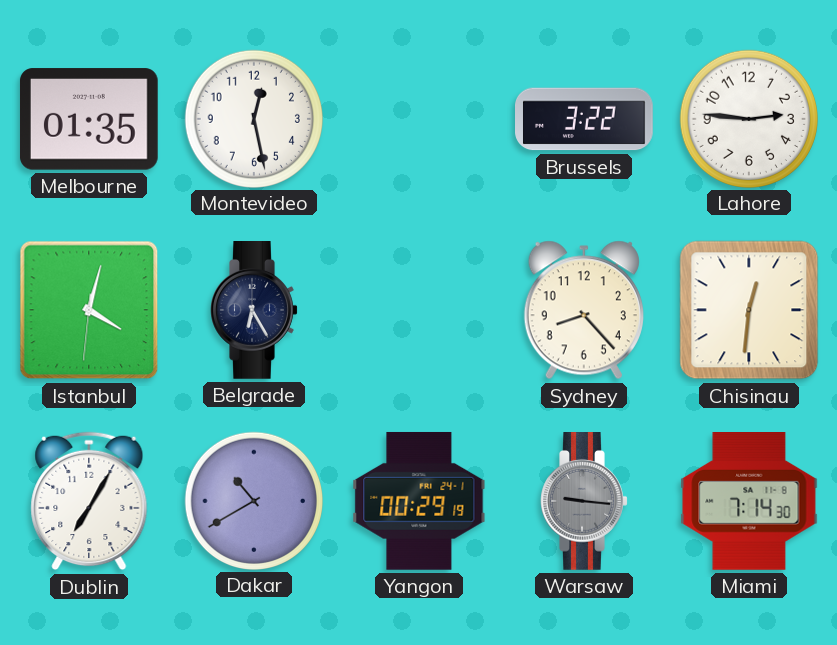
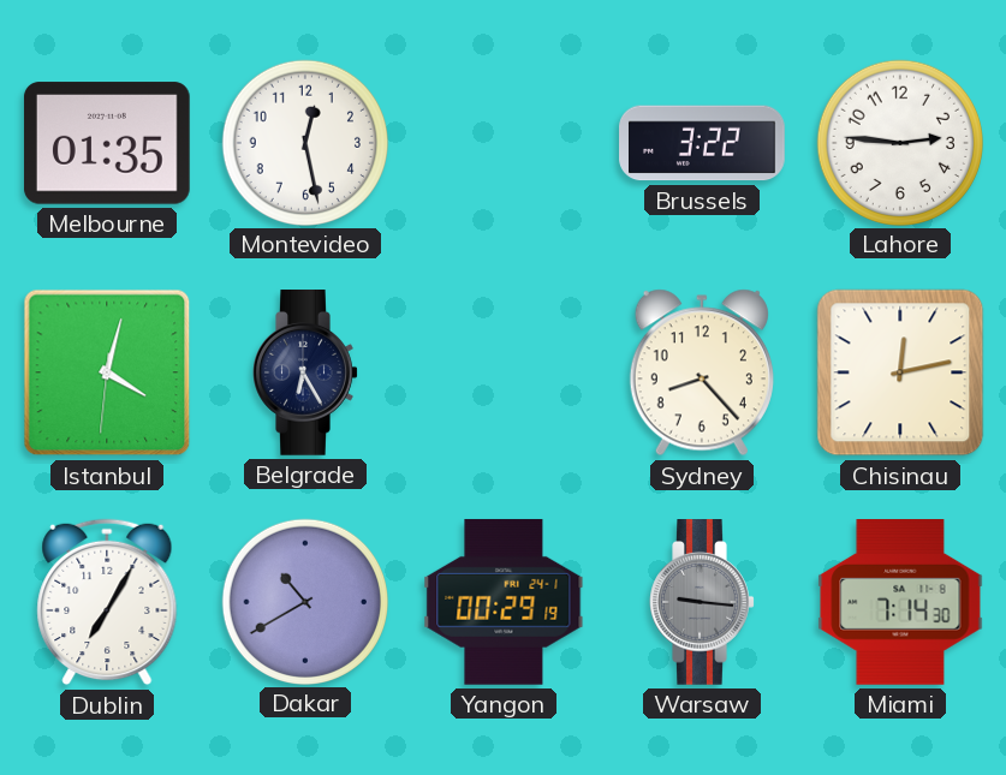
Chisinau: 12:31 -> 12:13
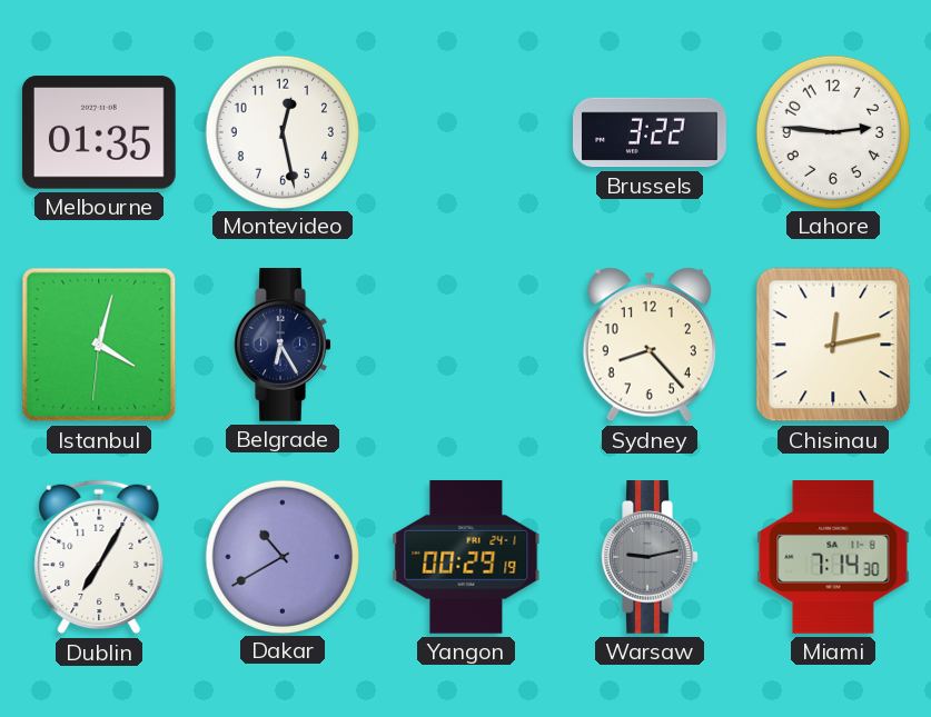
Warsaw: 9:16 -> 9:13
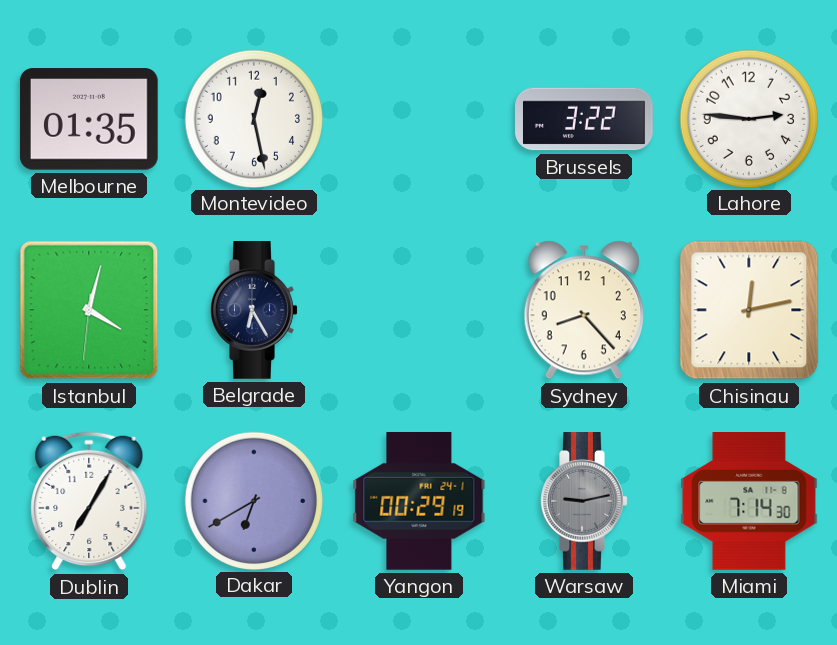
Dakar: 10:40 -> 6:40
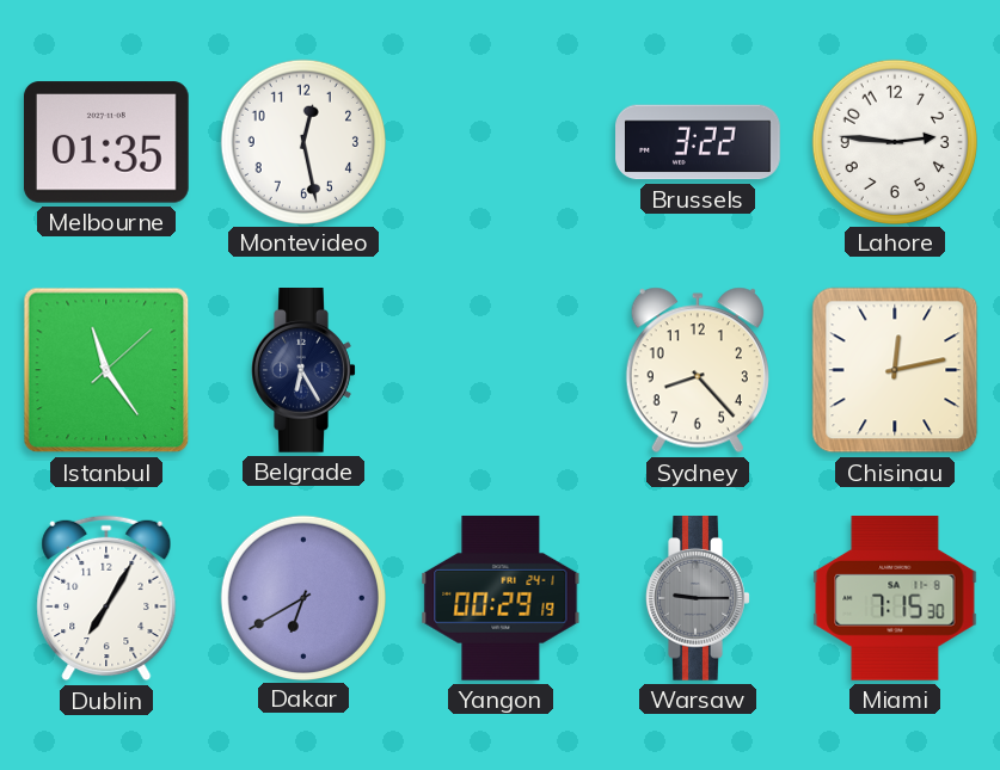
Istanbul: 4:02 -> 11:24
Warsaw: 9:13 -> 9:15
Miami: 7:14 -> 7:15
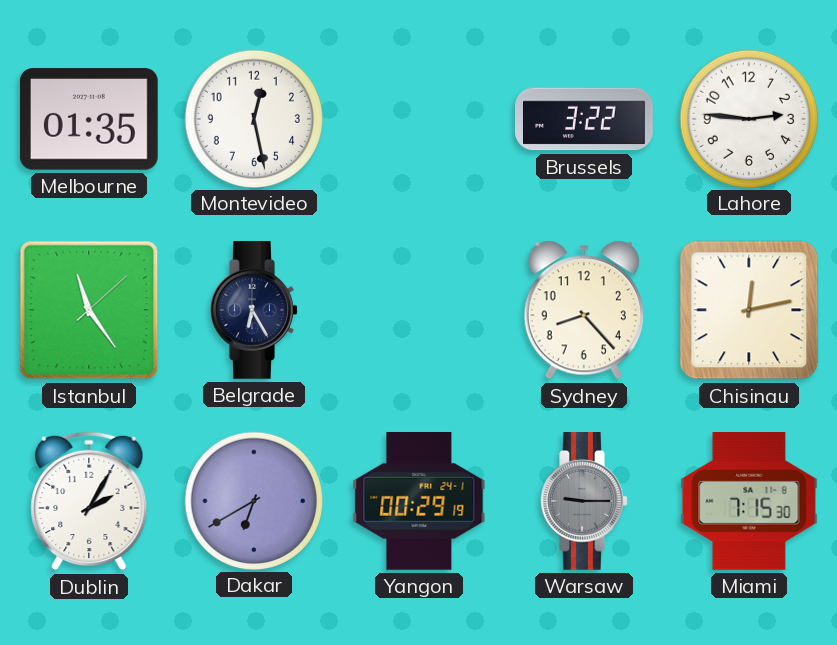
Dublin: 7:05 -> 2:05
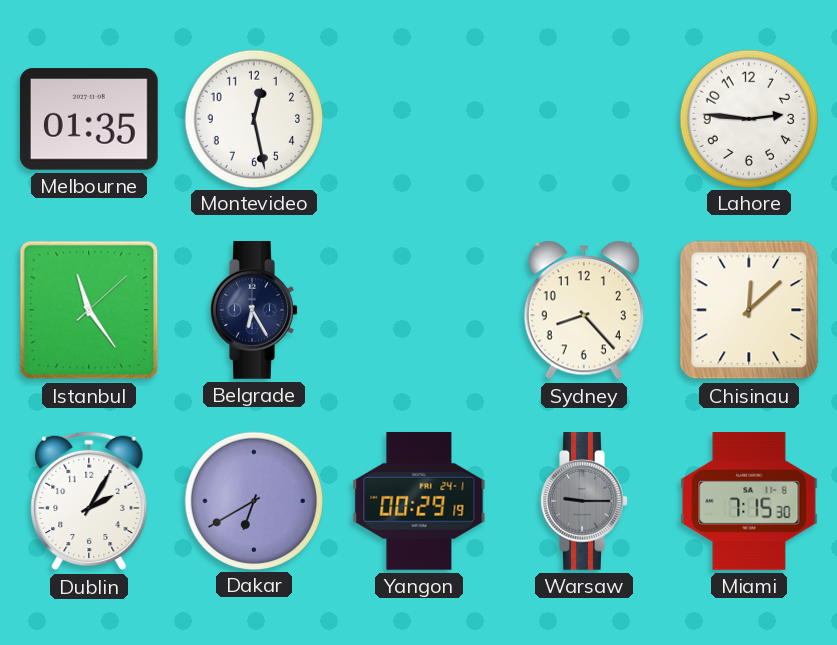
Brussels: 3:22 -> none
Chisinau: 12:13 -> 12:08
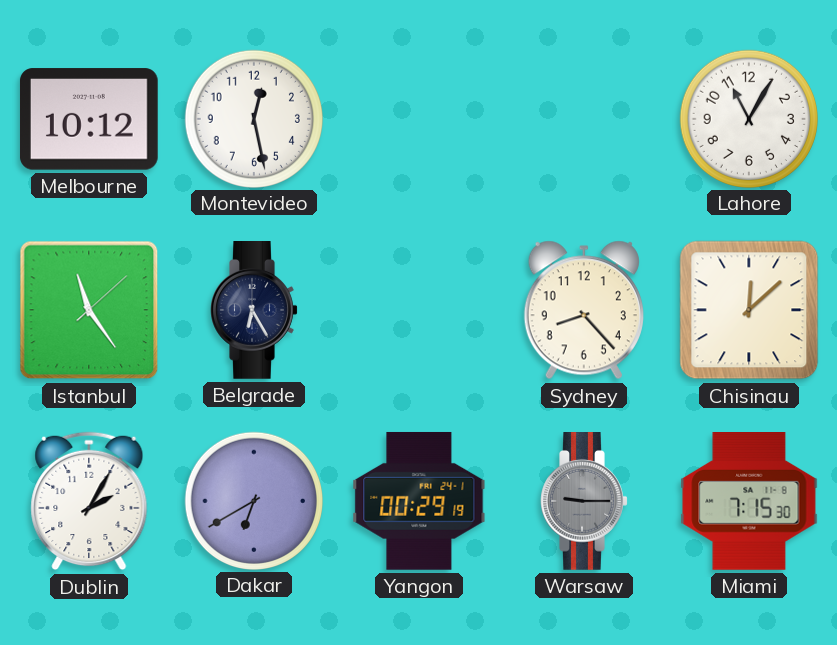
Melbourne: 01:35 -> 10:12
Lahore: 2:46 -> 11:05
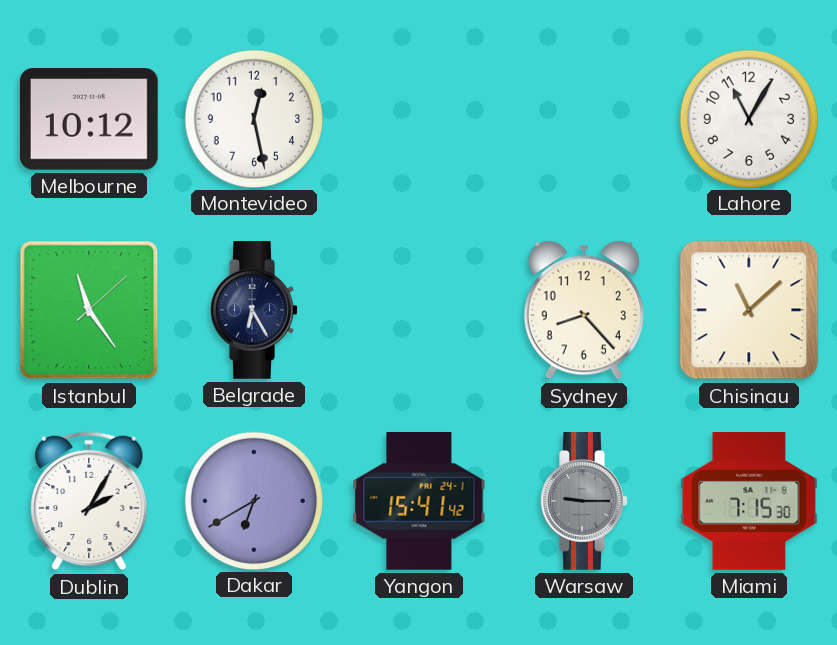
Chisinau: 12:08 -> 11:08
Yangon: 00:29 -> 15:41
